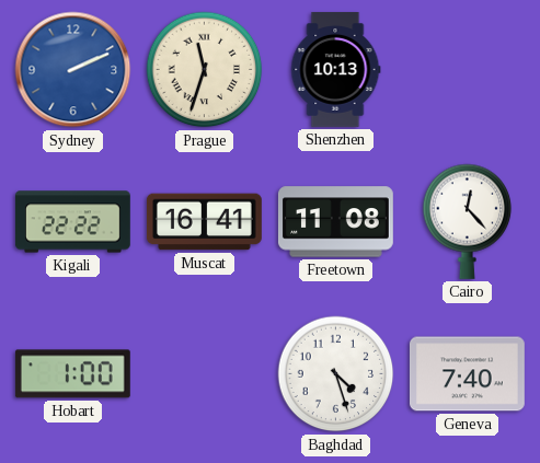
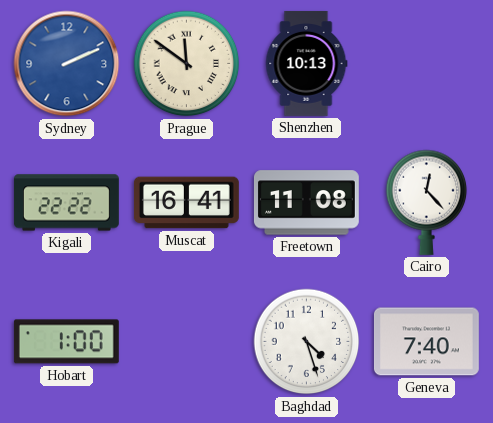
Prague: 11:33 -> 11:51
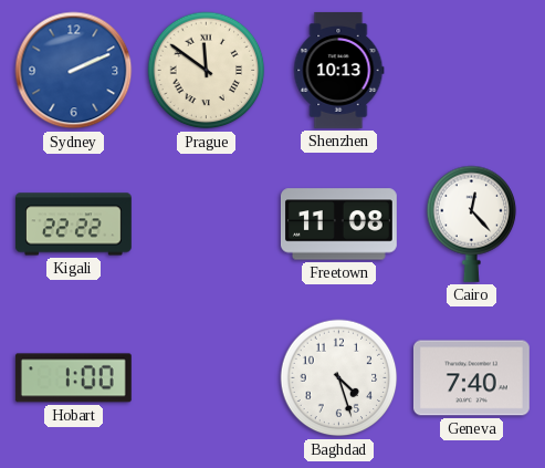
Muscat: 16:41 -> none
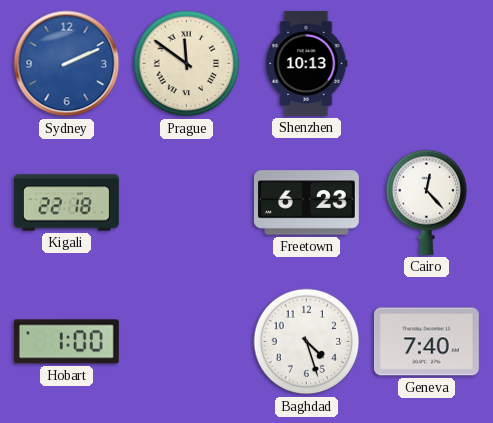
Kigali: 22:22 -> 22:18
Freetown: 11:08 -> 6:23
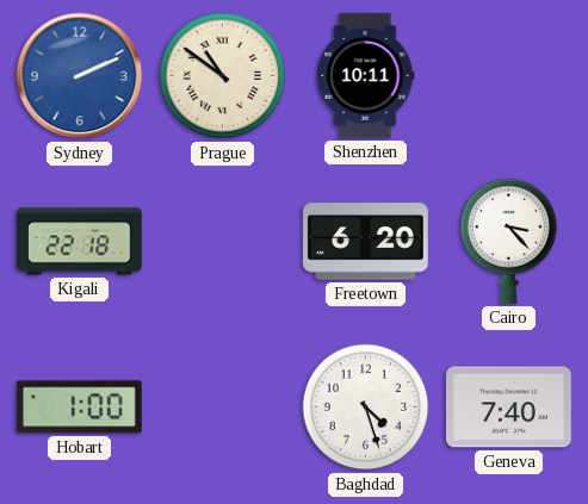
Prague: 11:51 -> 10:51
Shenzhen: 10:13 -> 10:11
Freetown: 6:23 -> 6:20
Cairo: 12:23 -> 3:23
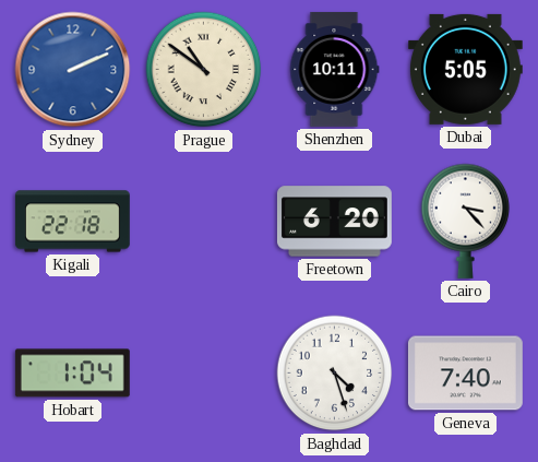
Dubai: none -> 5:05
Hobart: 1:00 -> 1:04
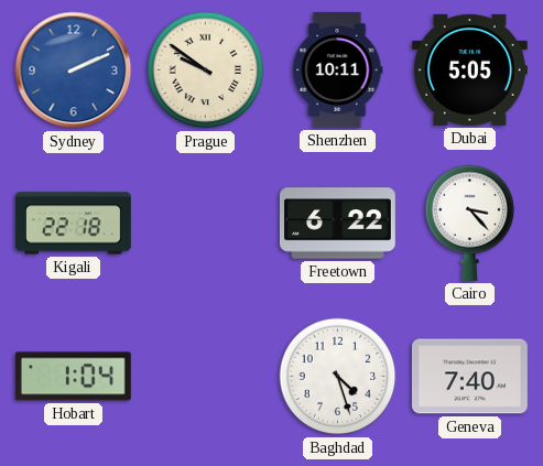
Prague: 10:51 -> 9:51
Freetown: 6:20 -> 6:22
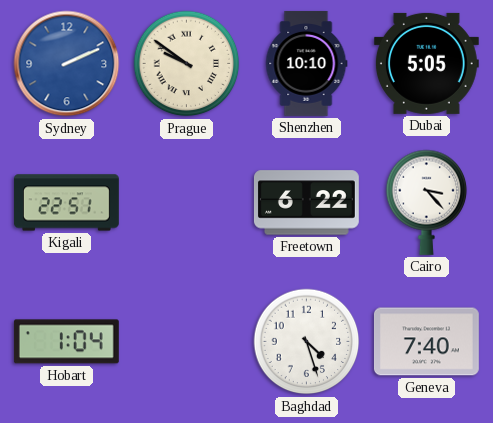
Shenzhen: 10:11 -> 10:10
Kigali: 22:18 -> 22:51
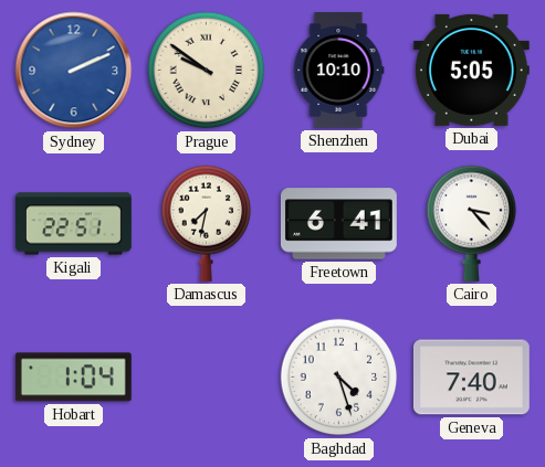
Damascus: none -> 7:32
Freetown: 6:22 -> 6:41
